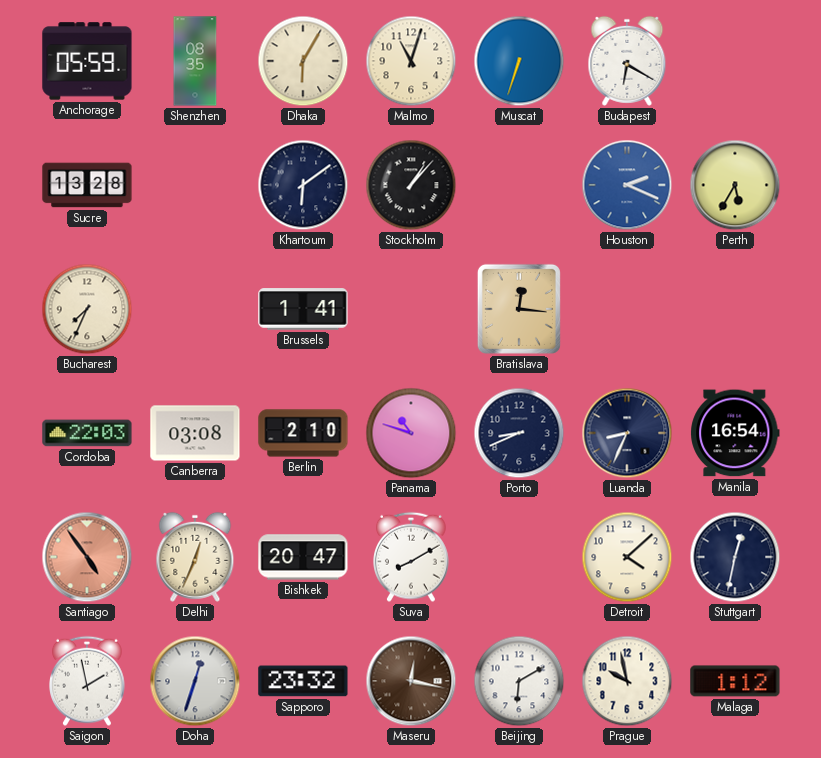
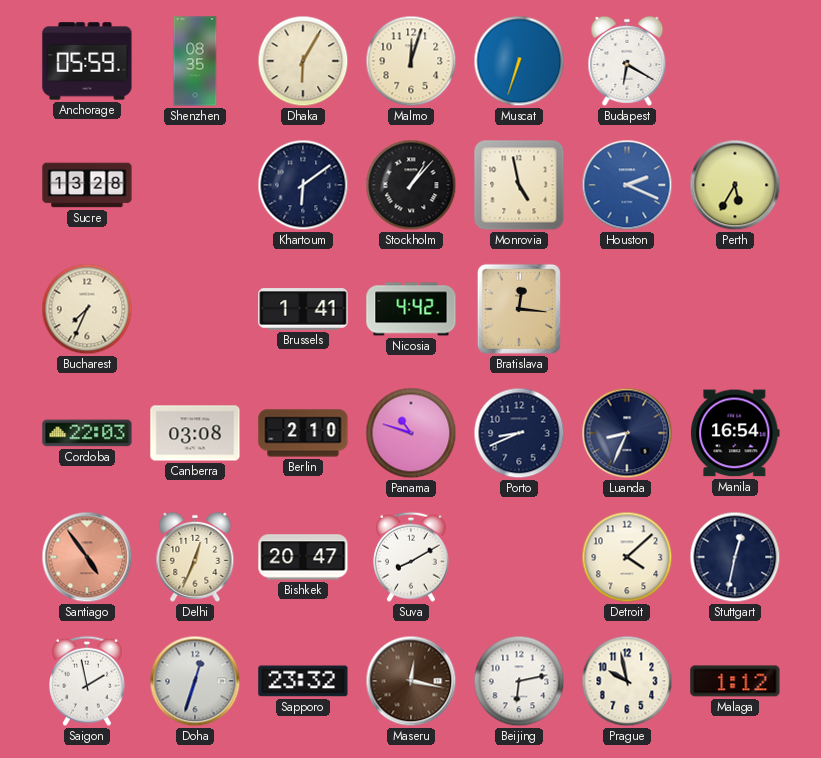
Malmo: 11:03 -> 12:03
Monrovia: none -> 4:58
Nicosia: none -> 4:42
Beijing: 6:10 -> 6:13
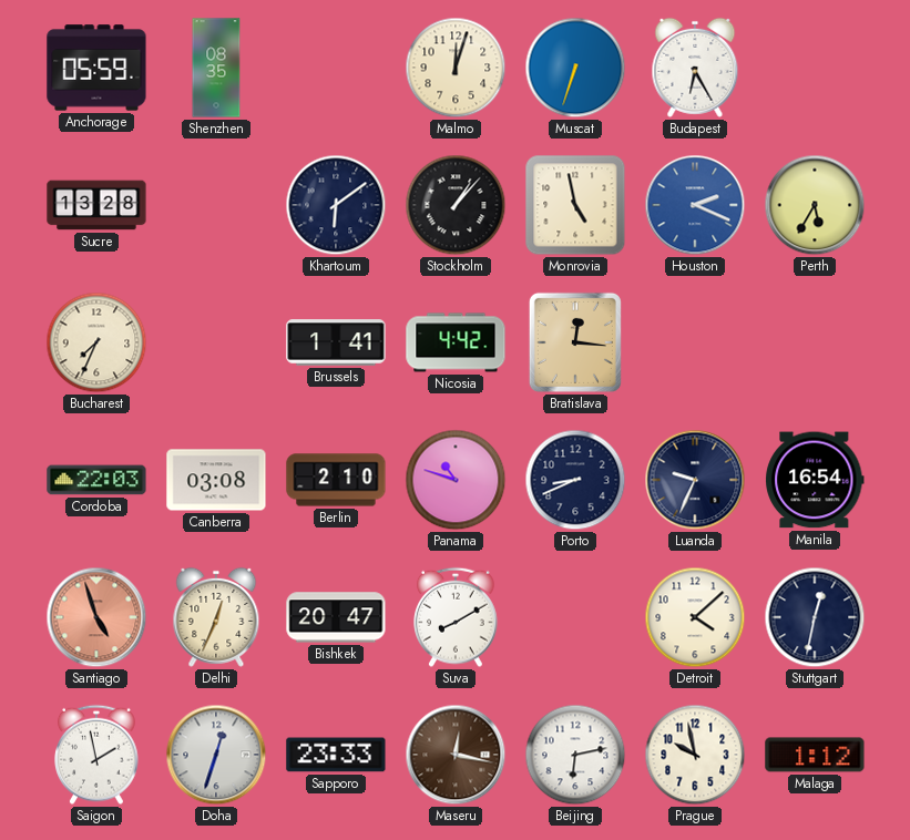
Dhaka: 6:05 -> none
Budapest: 6:20 -> 6:25
Luanda: 8:34 -> 9:34
Santiago: 4:54 -> 4:57
Sapporo: 23:32 -> 23:33
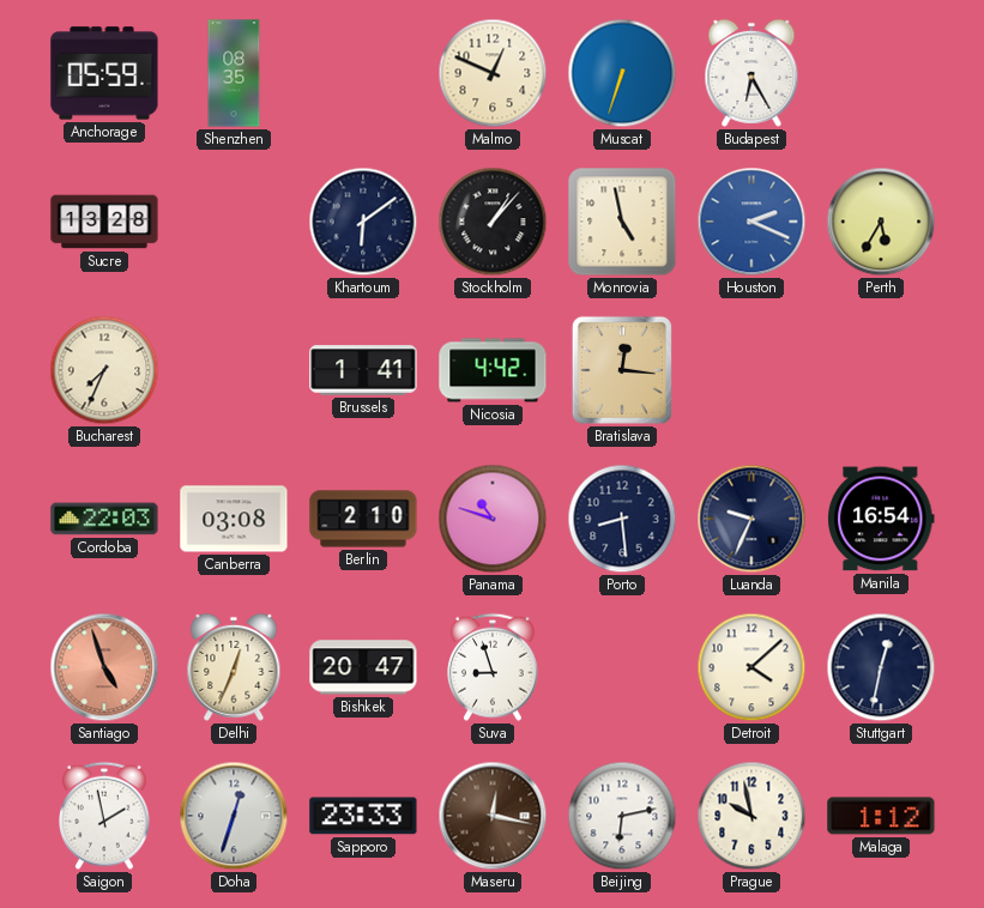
Malmo: 12:03 -> 12:49
Porto: 8:41 -> 8:29
Suva: 8:10 -> 8:57
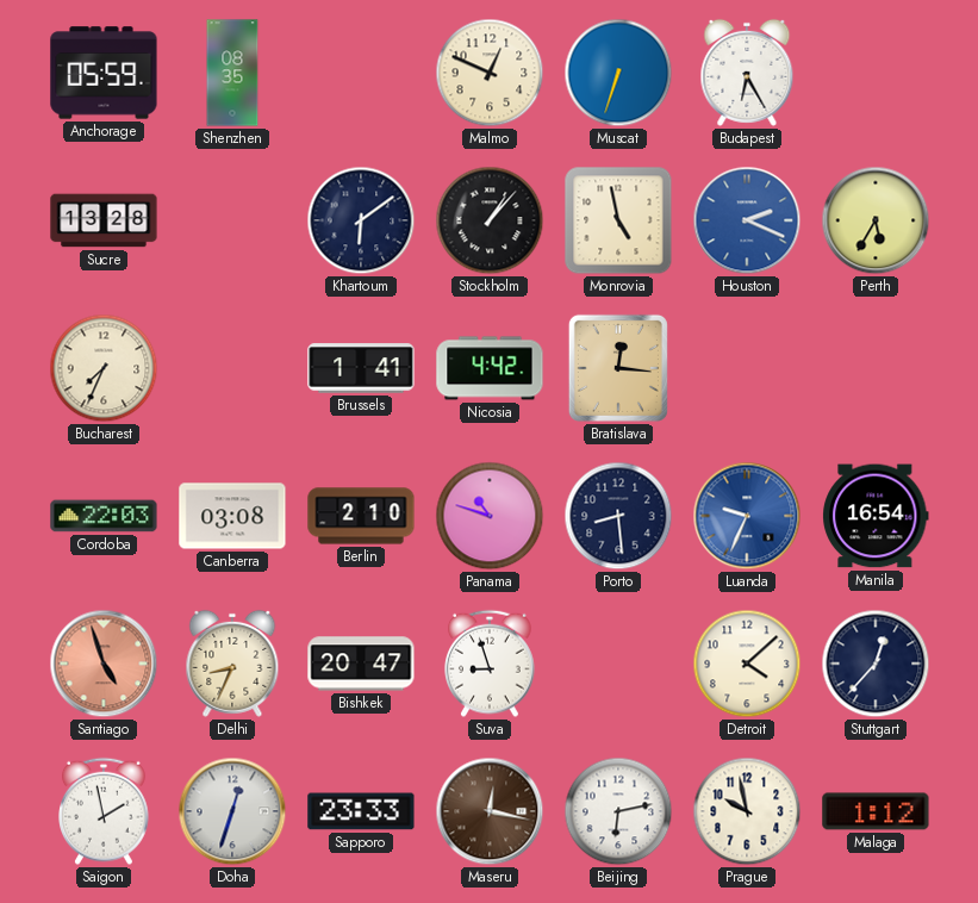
Luanda dial: navy -> blue
Delhi: 12:34 -> 8:34
Stuttgart: 12:32 -> 12:37
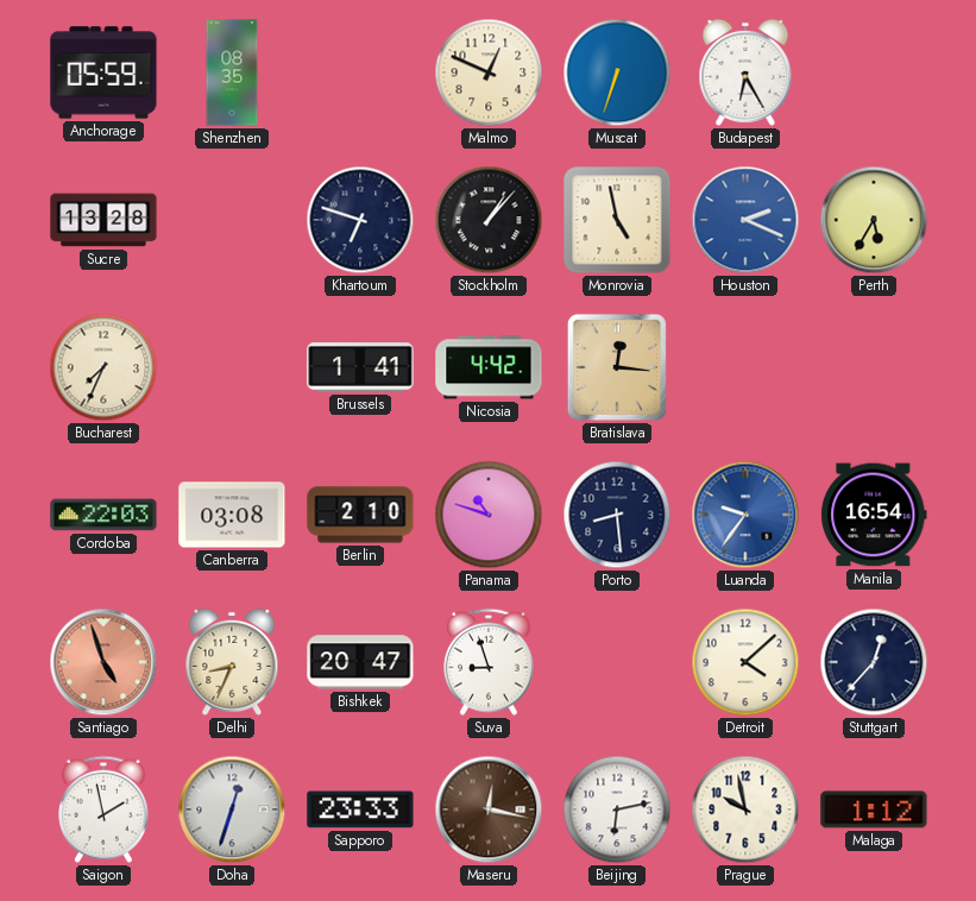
Khartoum: 6:09 -> 6:48
Luanda: 9:34 -> 9:36
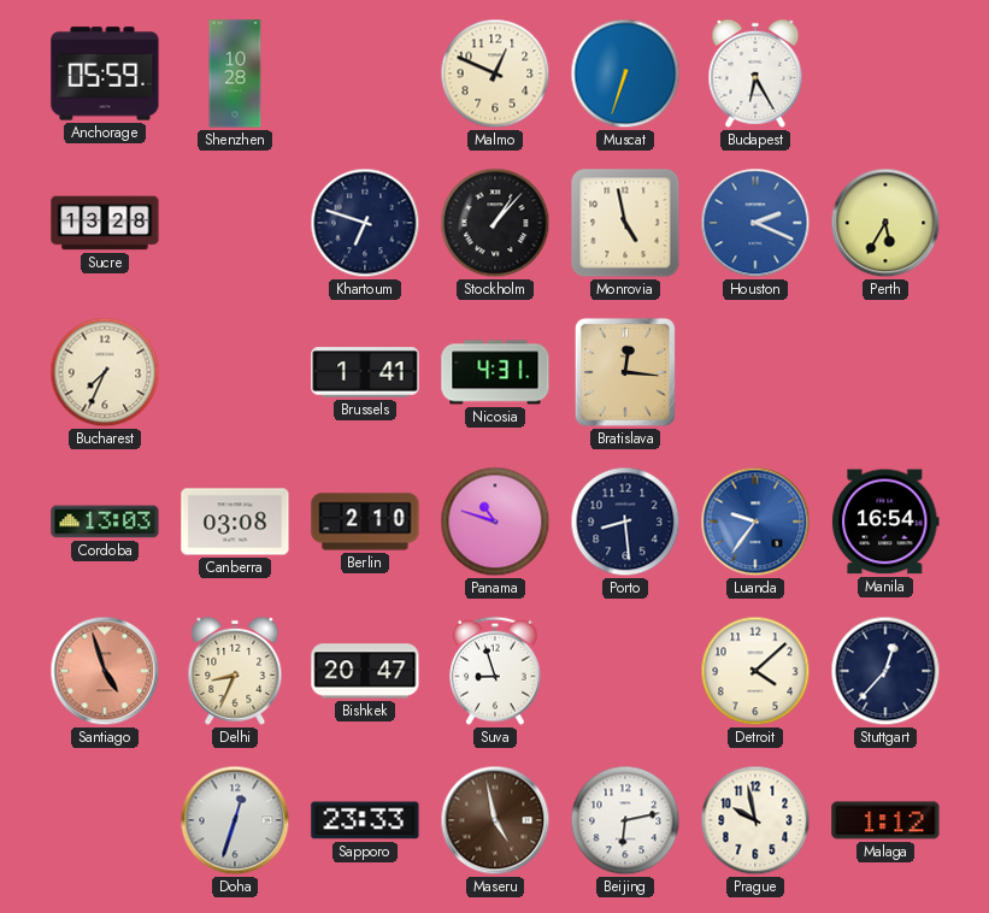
Shenzhen: 08:35 -> 10:28
Nicosia: 4:42 -> 4:31
Cordoba: 22:03 -> 13:03
Saigon: 1:58 -> none
Maseru: 12:17 -> 4:58
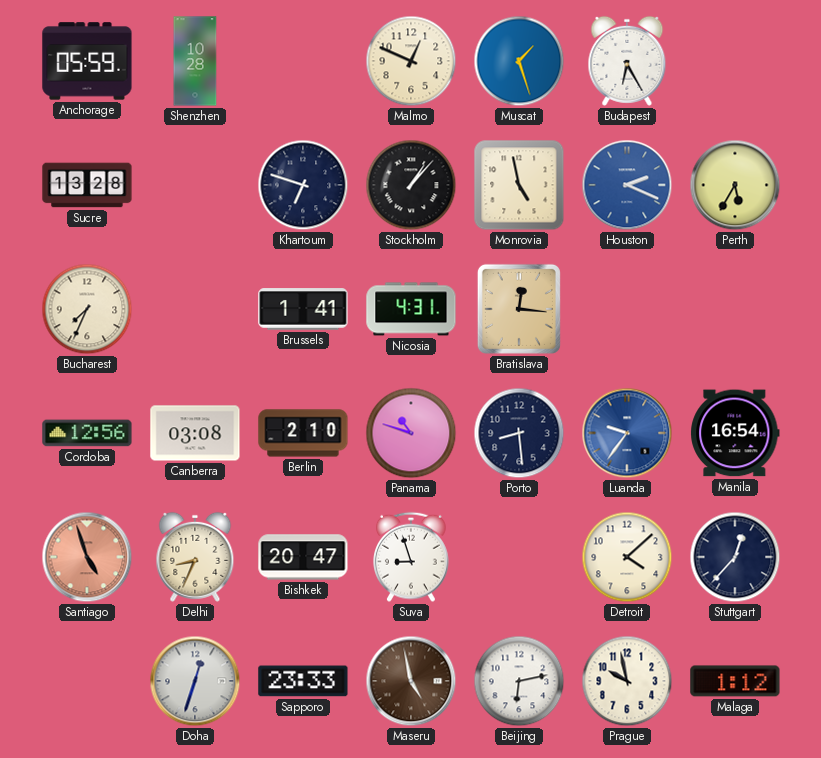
Muscat: 6:33 -> 1:27
Cordoba: 13:03 -> 12:56
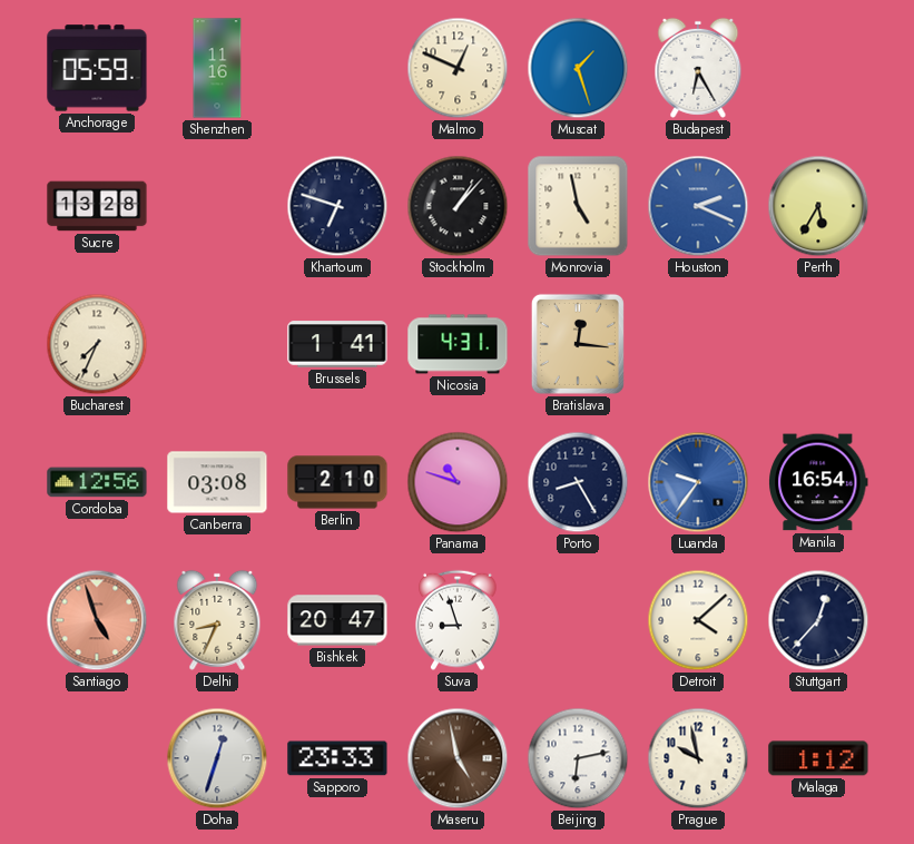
Shenzhen: 10:28 -> 11:16
Porto: 8:29 -> 8:25
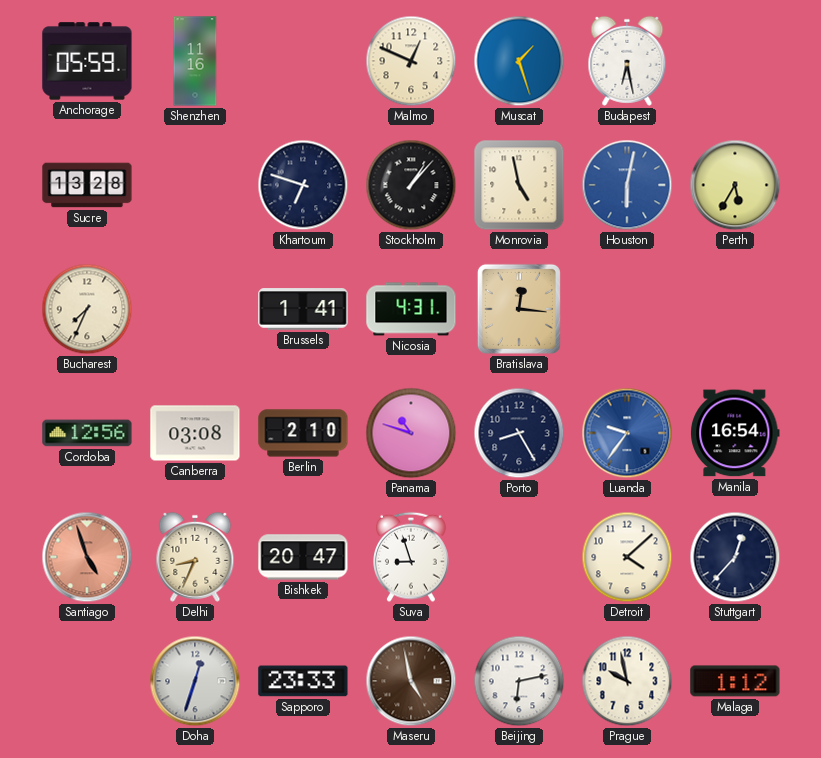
Budapest: 6:25 -> 6:28
Houston: 2:19 -> 6:02
